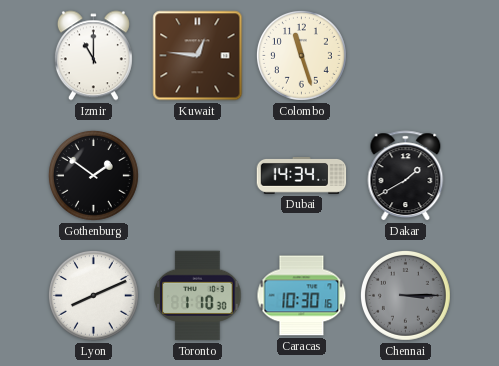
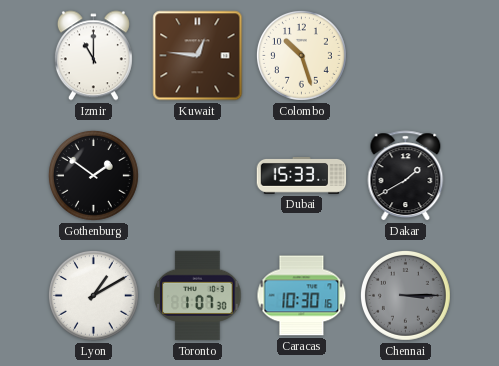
Colombo: 11:27 -> 10:27
Dubai: 14:34 -> 15:33
Lyon: 8:11 -> 1:10
Toronto: 1:10 -> 1:07
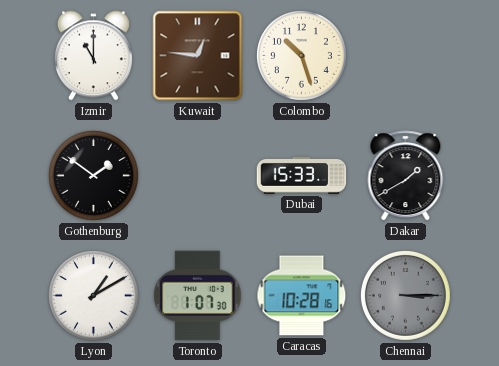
Caracas: 10:30 -> 10:28
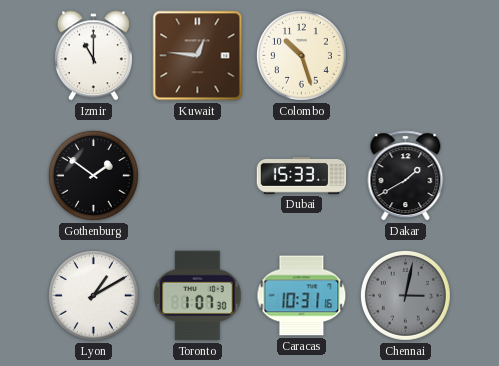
Caracas: 10:28 -> 10:31
Chennai: 3:15 -> 3:02
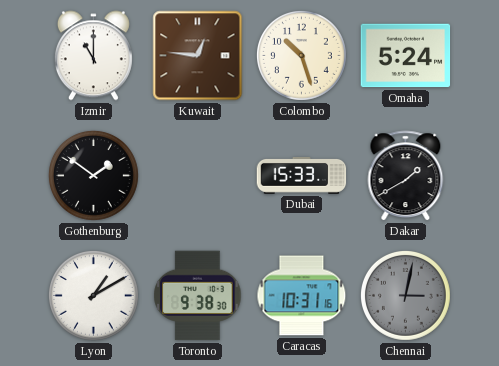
Omaha: none -> 5:24
Toronto: 1:07 -> 9:38
